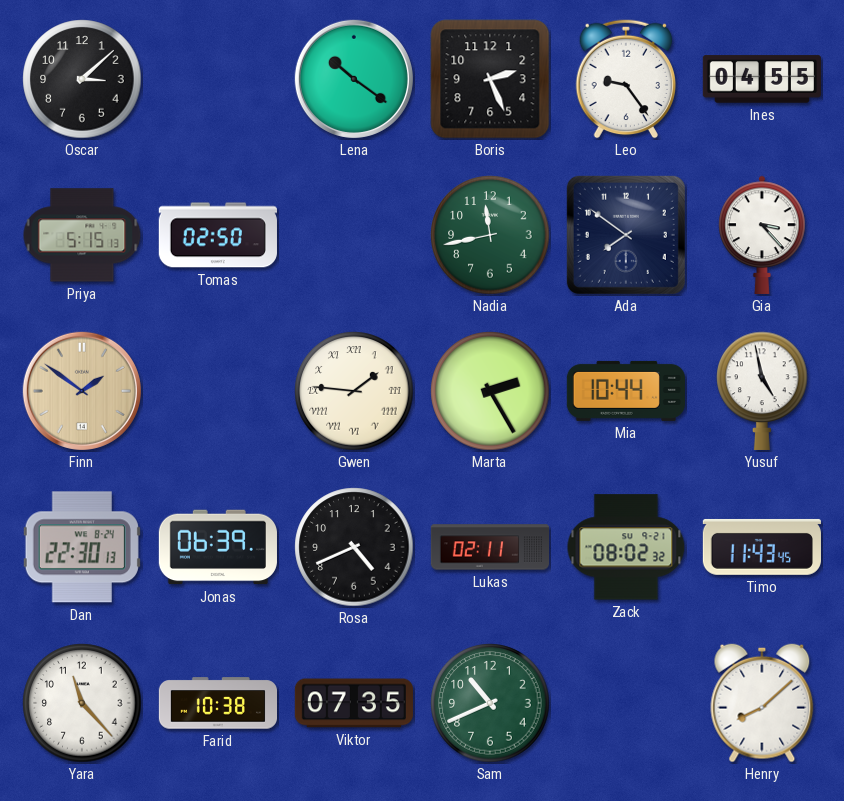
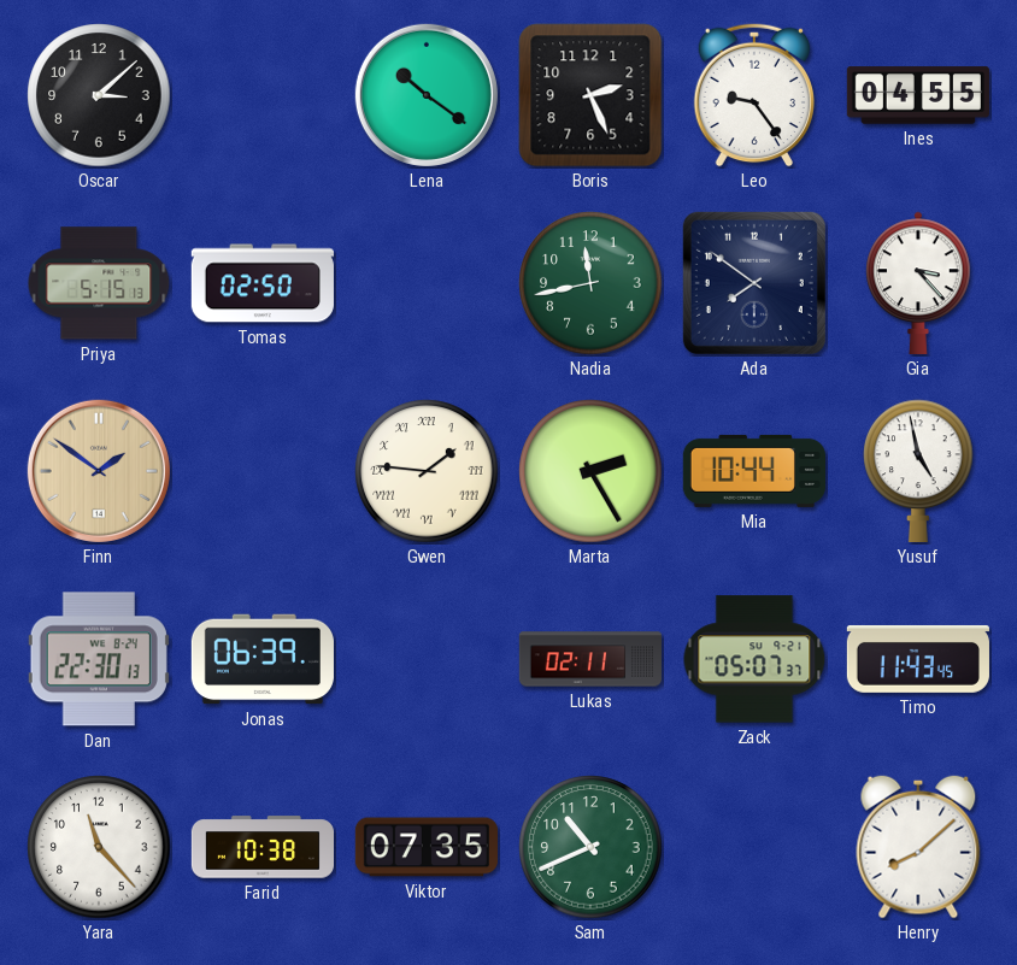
Rosa: 4:41 -> none
Zack: 08:02 -> 05:07
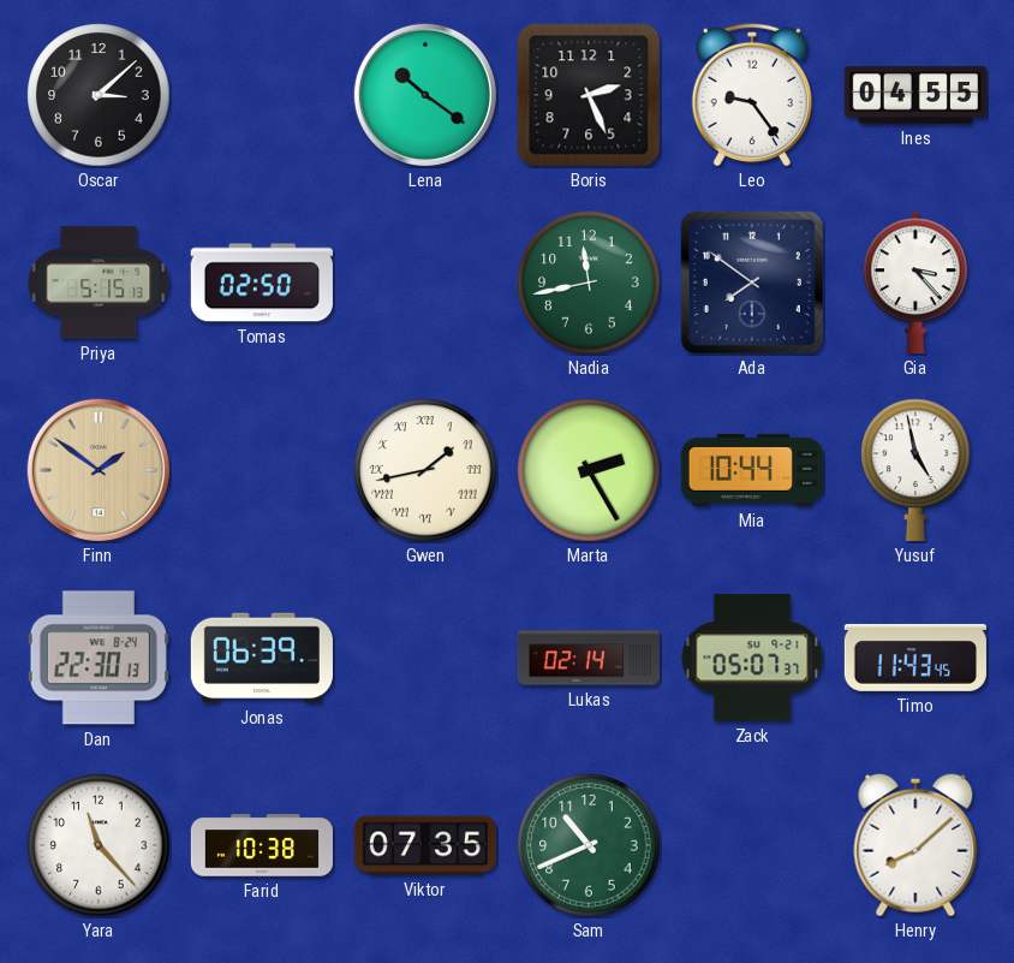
Gwen: 1:46 -> 1:43
Lukas: 02:11 -> 02:14
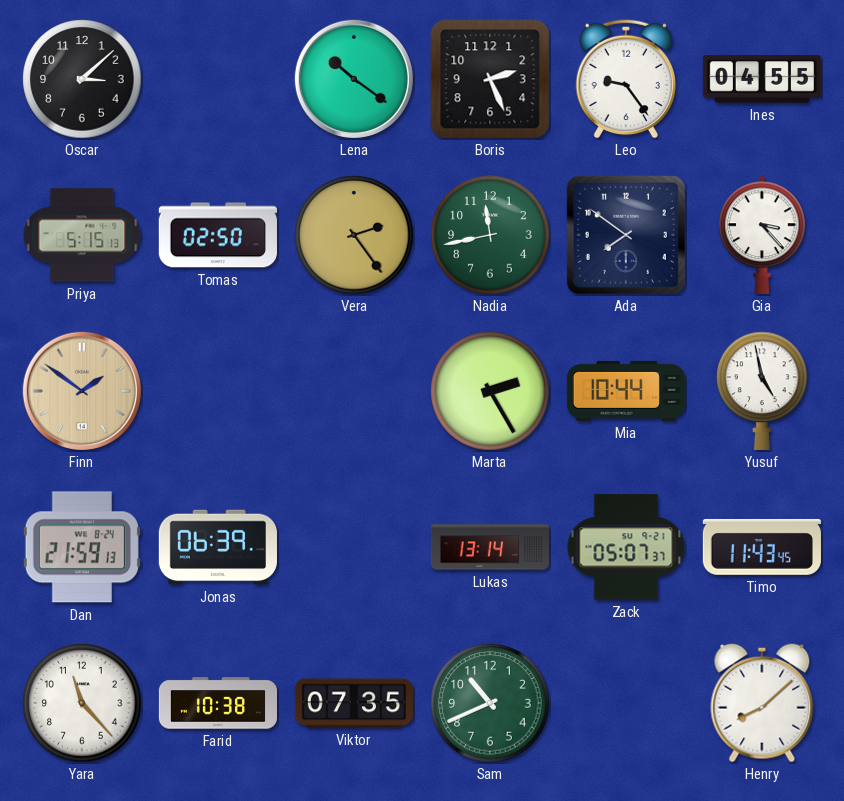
Vera: none -> 2:24
Gwen: 1:43 -> none
Dan: 22:30 -> 21:59
Lukas: 02:14 -> 13:14
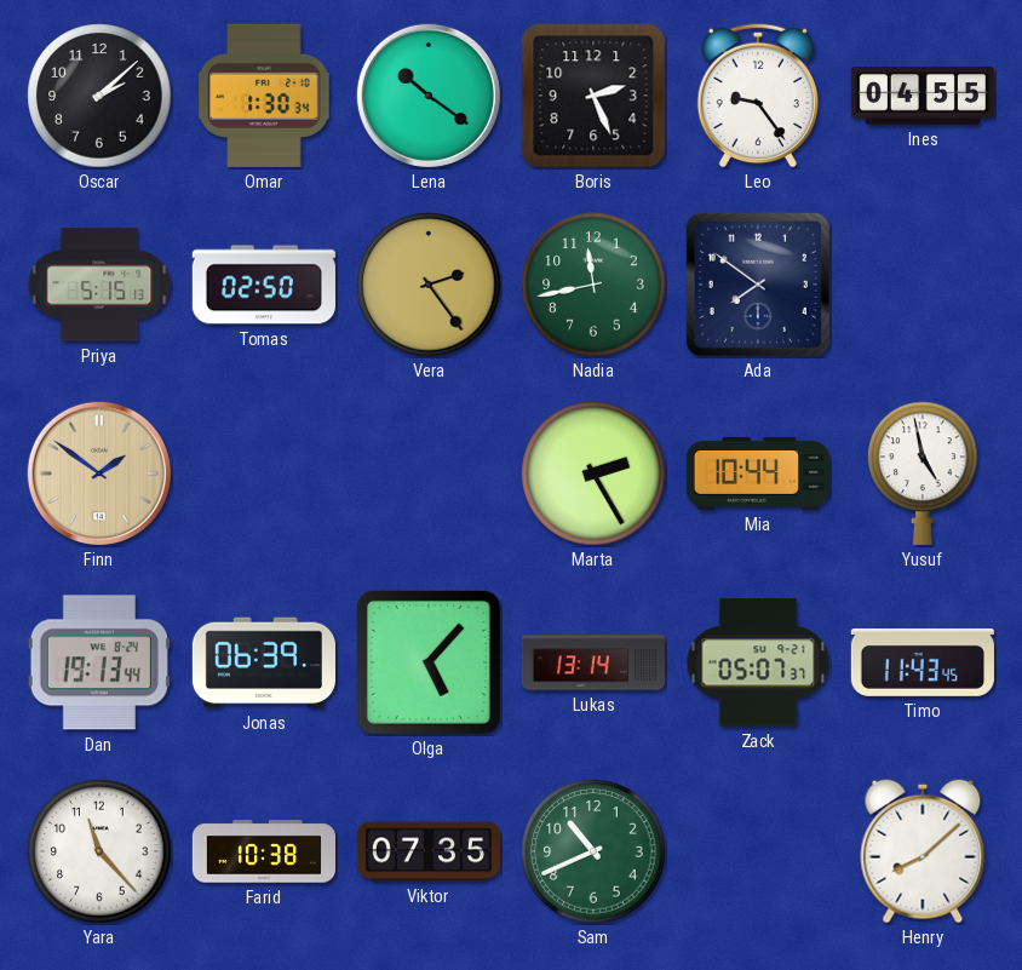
Oscar: 3:08 -> 2:08
Omar: none -> 1:30
Gia: 3:23 -> none
Dan: 21:59 -> 19:13
Olga: none -> 5:07
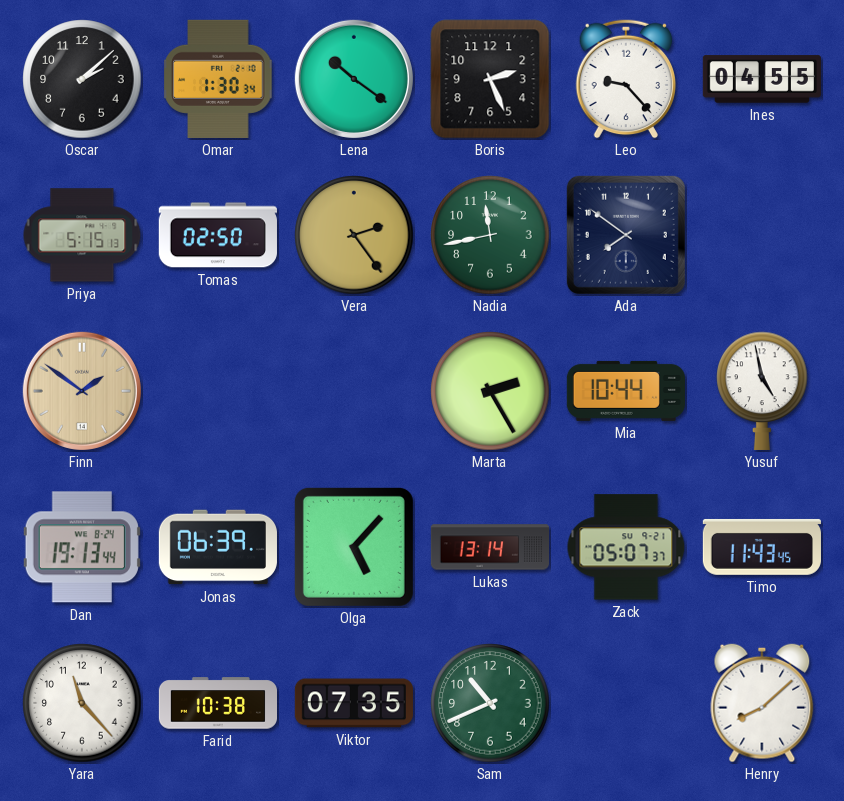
Leo: 9:24 -> 9:23
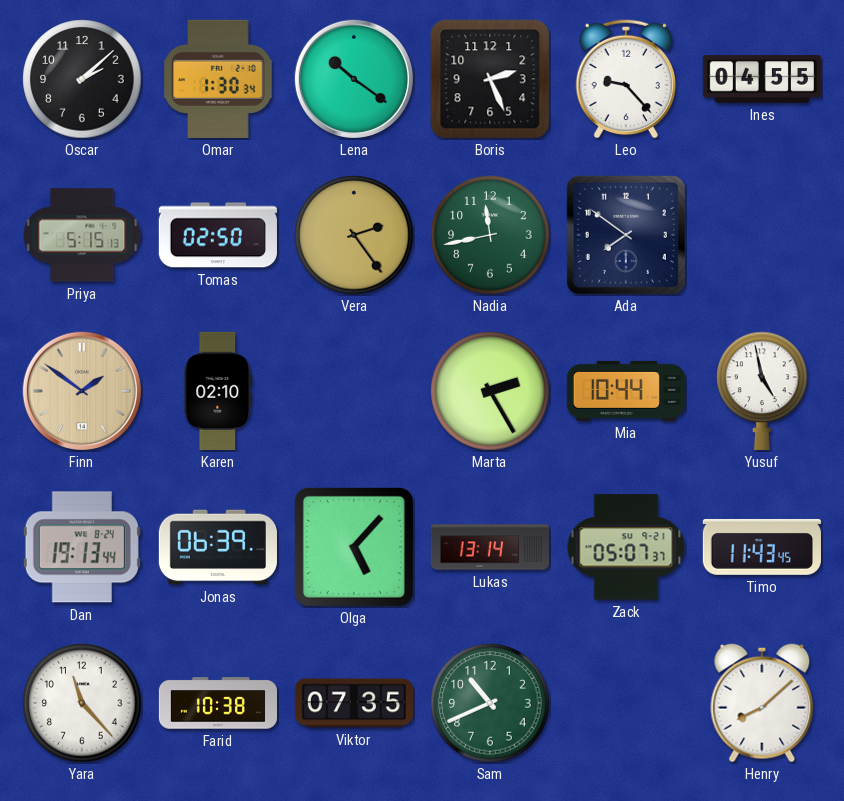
Karen: none -> 02:10
